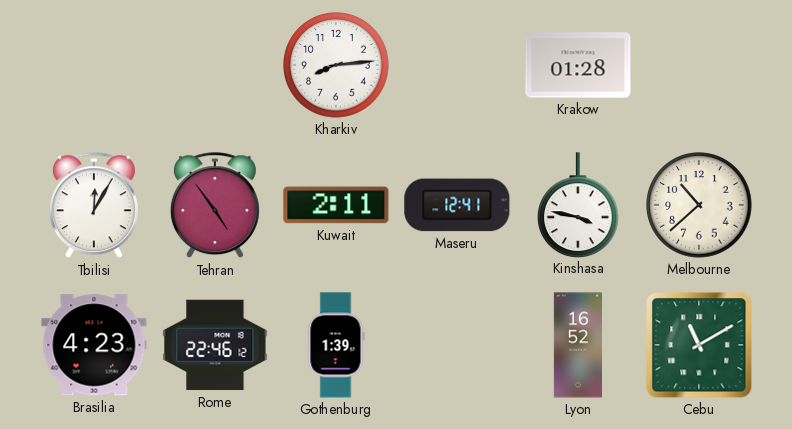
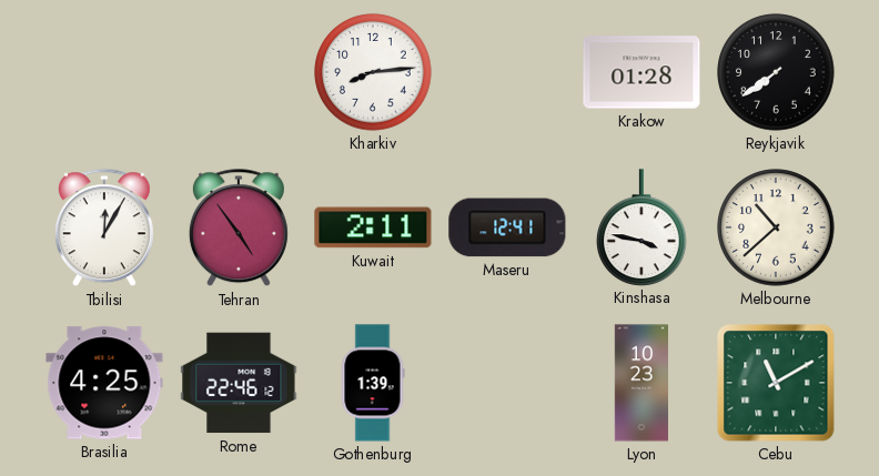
Reykjavik: none -> 7:39
Brasilia: 4:23 -> 4:25
Lyon: 16:52 -> 10:23
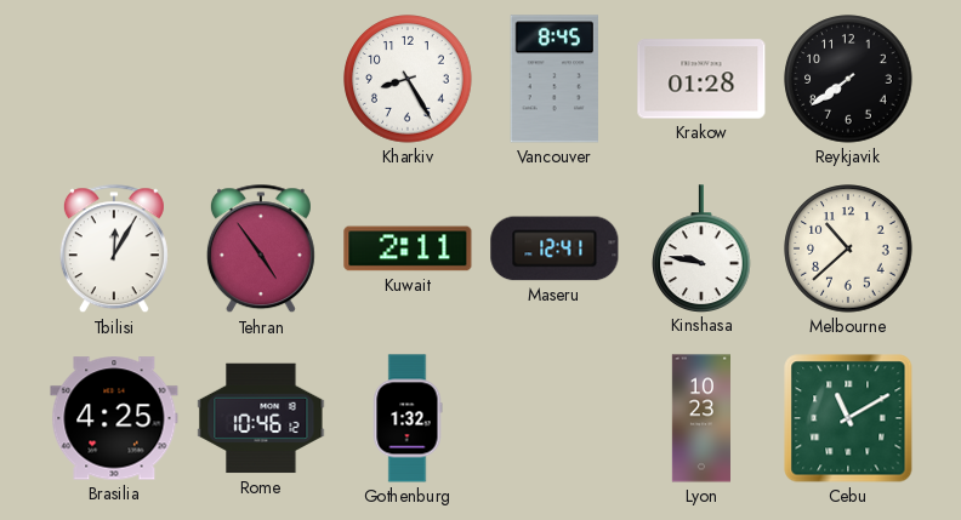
Kharkiv: 8:14 -> 8:25
Vancouver: none -> 8:45
Kinshasa: 3:47 -> 9:47
Rome: 22:46 -> 10:46
Gothenburg: 1:39 -> 1:32
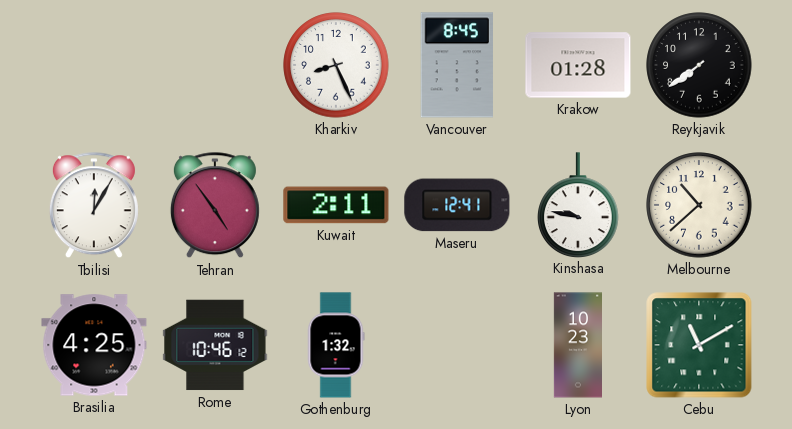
Kharkiv: 8:25 -> 8:26
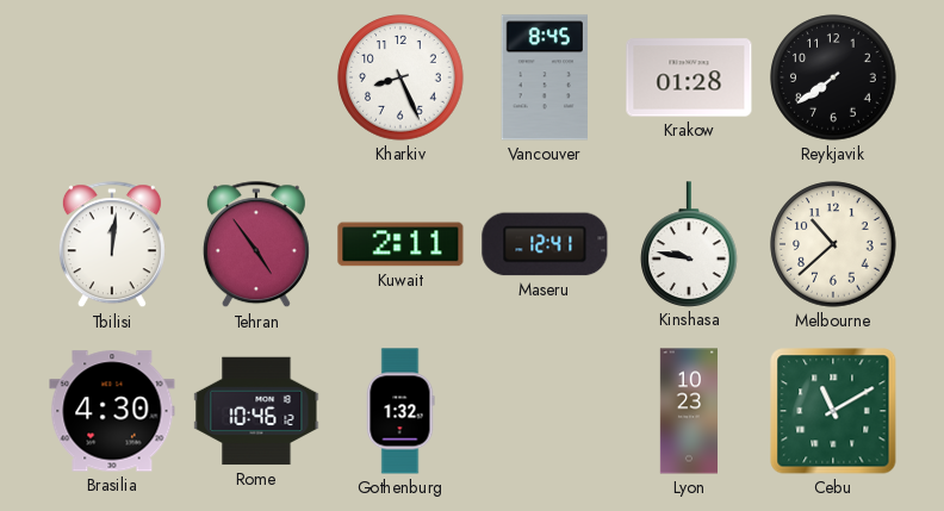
Tbilisi: 12:05 -> 12:01
Brasilia: 4:25 -> 4:30
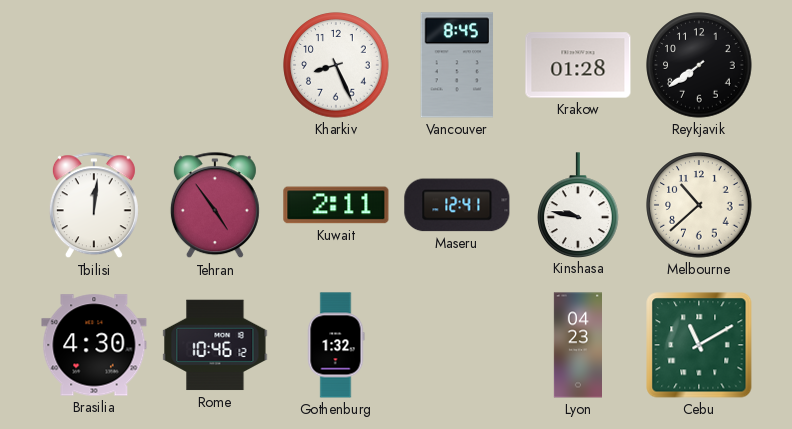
Lyon: 10:23 -> 04:23
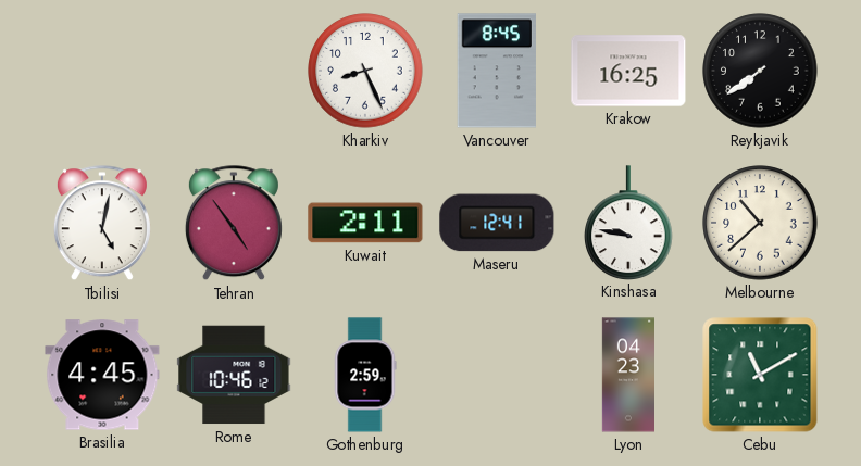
Krakow: 01:28 -> 16:25
Tbilisi: 12:01 -> 5:02
Brasilia: 4:30 -> 4:45
Gothenburg: 1:32 -> 2:59
